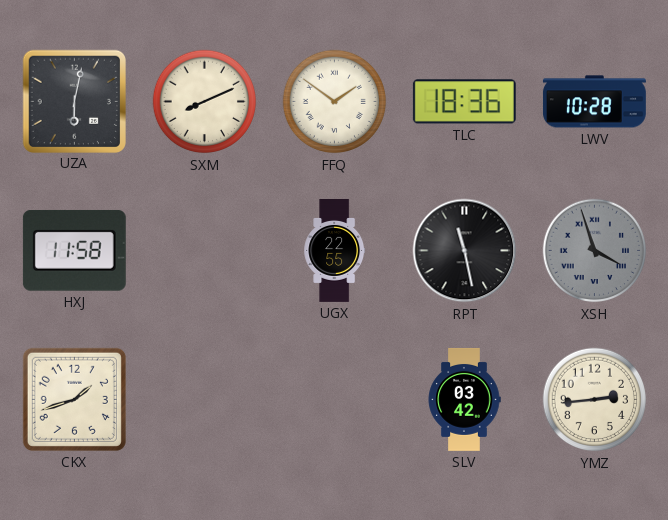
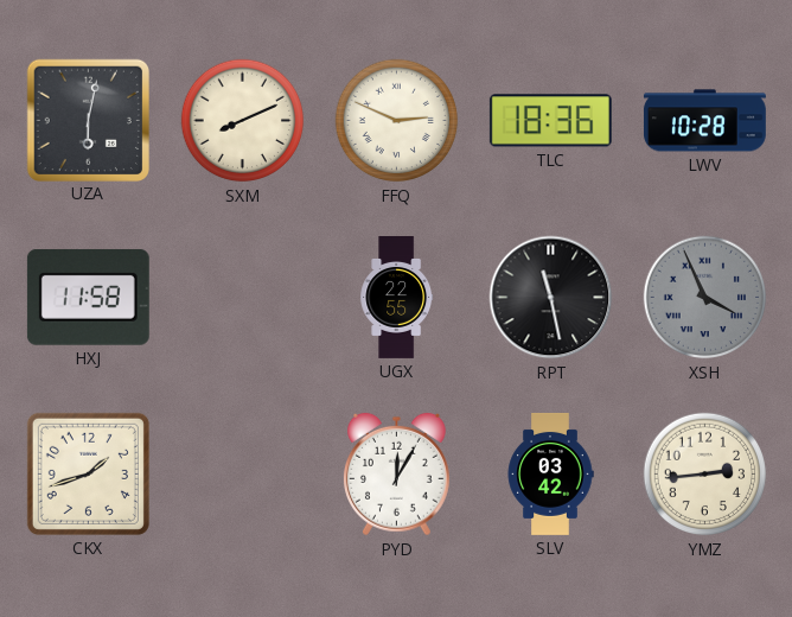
FFQ: 1:51 -> 2:49
XSH: 3:57 -> 3:56
PYD: none -> 12:05
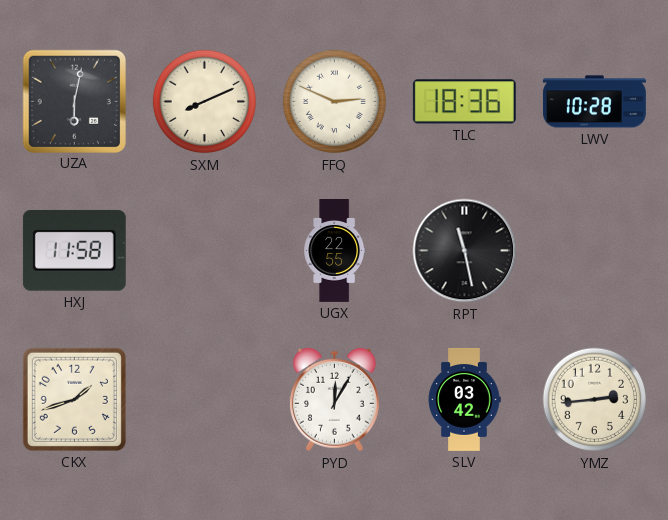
XSH: 3:56 -> none
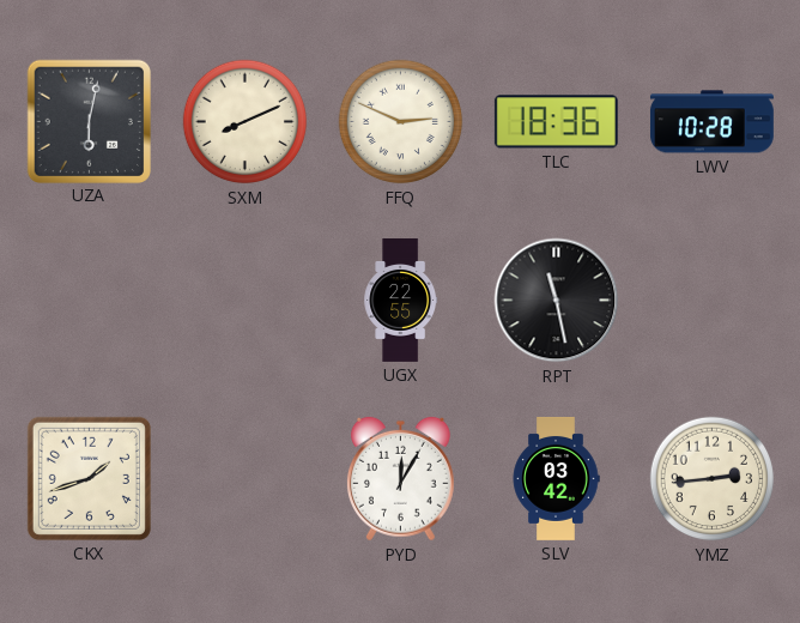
HXJ: 11:58 -> none
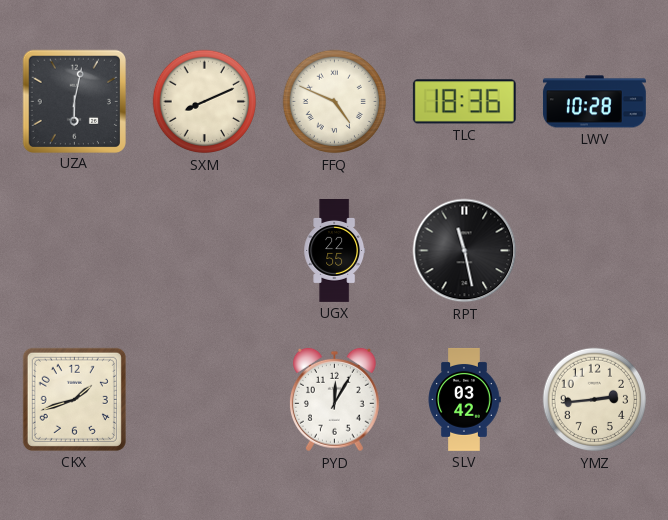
FFQ: 2:49 -> 4:49
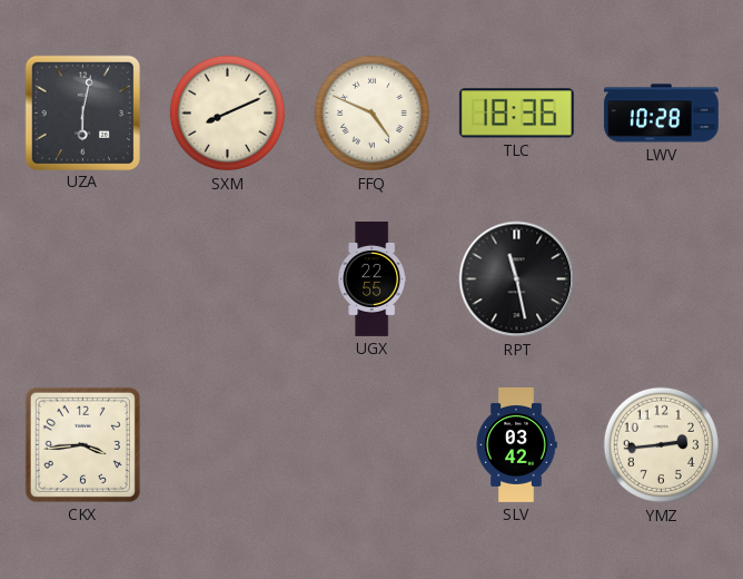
CKX: 1:42 -> 3:44
PYD: 12:05 -> none
